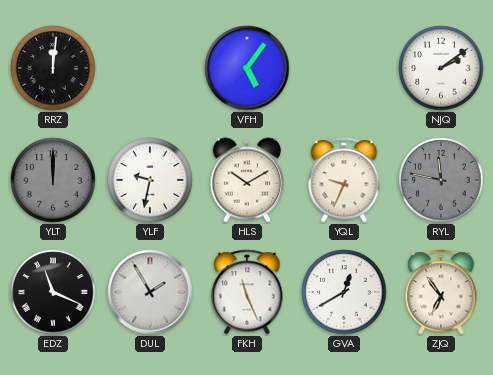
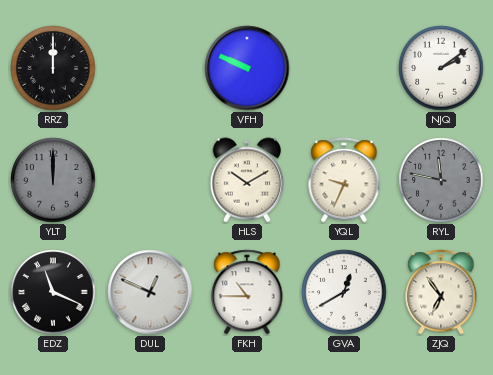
RRZ: 12:01 -> 12:00
VFH: 5:06 -> 9:49
YLF: 9:32 -> none
DUL: 1:55 -> 12:49
FKH: 11:26 -> 10:45
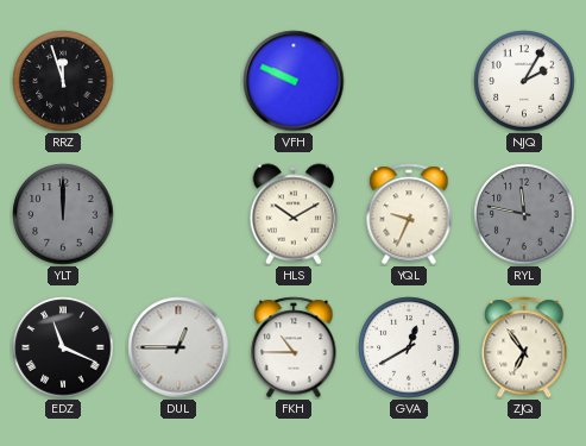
RRZ: 12:00 -> 11:57
NJQ: 2:09 -> 2:05
DUL: 12:49 -> 12:45
